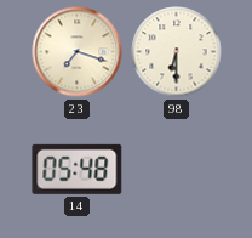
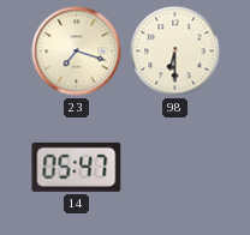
14: 05:48 -> 05:47
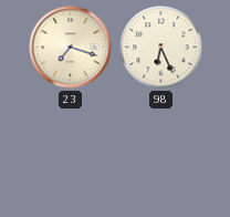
98: 6:30 -> 6:26
14: 05:47 -> none
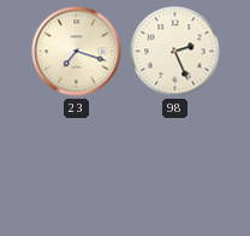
98: 6:26 -> 2:26
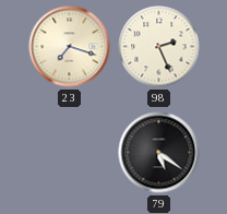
79: none -> 5:21
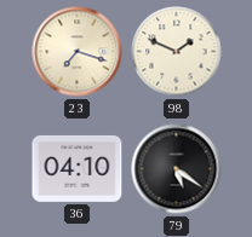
98: 2:26 -> 1:49
36: none -> 04:10
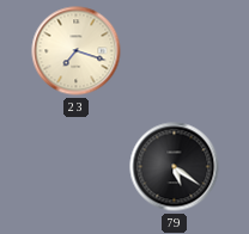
98: 1:49 -> none
36: 04:10 -> none
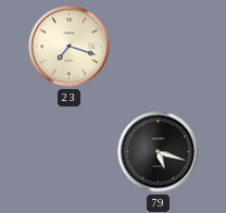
79: 5:21 -> 5:18
